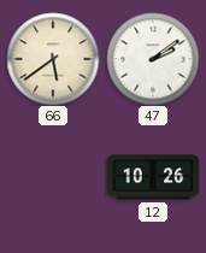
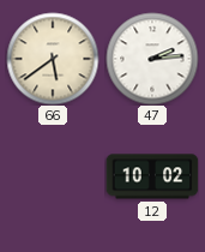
47: 2:09 -> 2:14
12: 10:26 -> 10:02
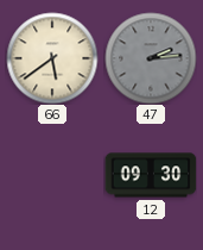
47 dial: white -> grey
12: 10:02 -> 09:30
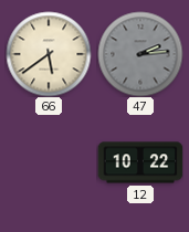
12: 09:30 -> 10:22
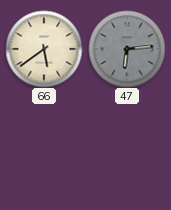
47: 2:14 -> 6:14
12: 10:22 -> none
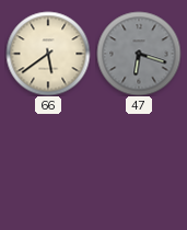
47: 6:14 -> 6:18
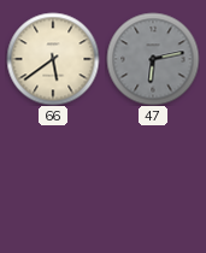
47: 6:18 -> 6:13
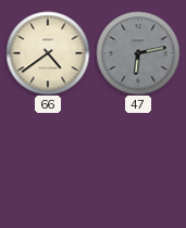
66: 5:39 -> 4:39
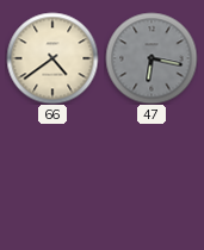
47: 6:13 -> 6:17
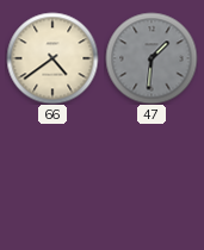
47: 6:17 -> 1:31
